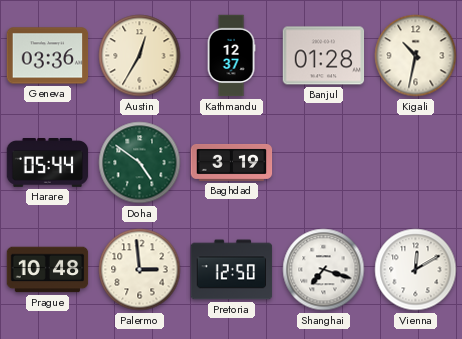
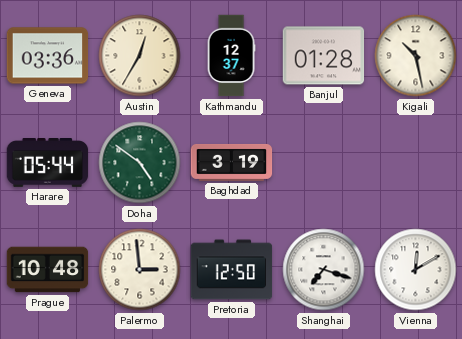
Kigali: 10:32 -> 10:28
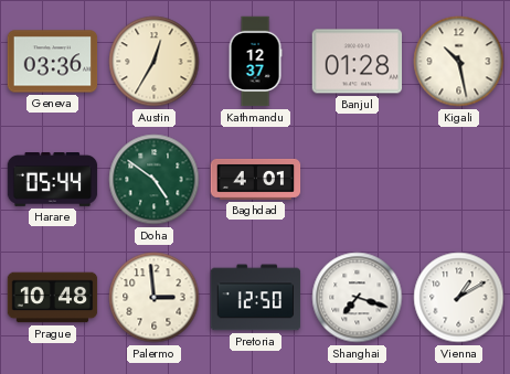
Baghdad: 3:19 -> 4:01
Vienna: 12:10 -> 1:10
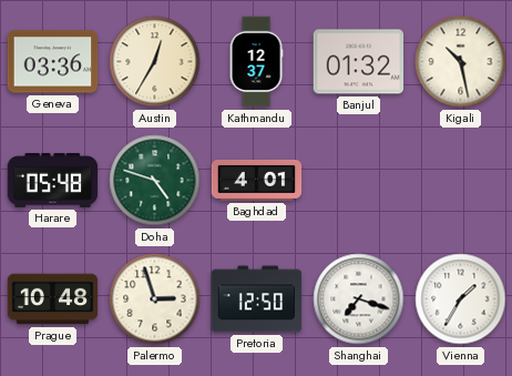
Banjul: 01:28 -> 01:32
Harare: 05:44 -> 05:48
Doha: 4:51 -> 4:48
Palermo: 2:59 -> 2:57
Vienna: 1:10 -> 1:35
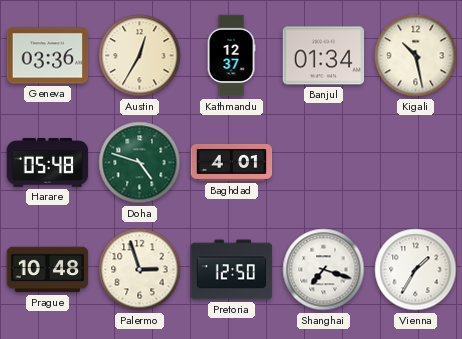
Banjul: 01:32 -> 01:34
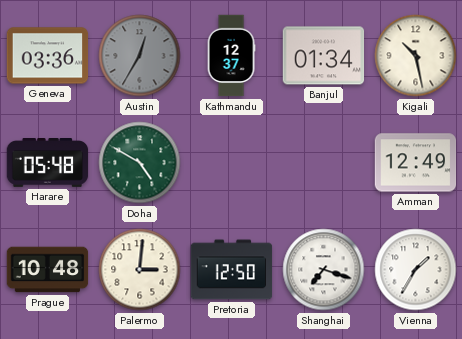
Austin dial: cream -> grey
Doha: 4:48 -> 4:50
Baghdad: 4:01 -> none
Amman: none -> 12:49
Palermo: 2:57 -> 3:01
